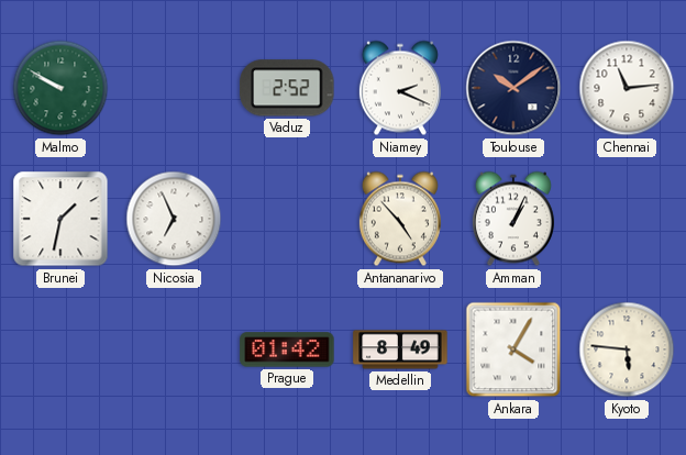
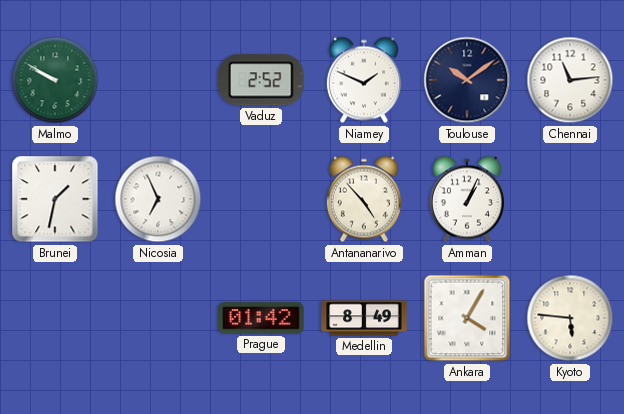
Niamey: 2:19 -> 1:49
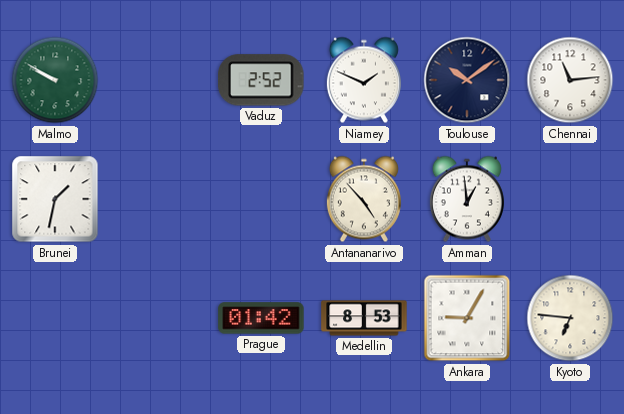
Nicosia: 6:56 -> none
Amman: 1:04 -> 12:59
Medellin: 8:49 -> 8:53
Ankara: 4:05 -> 9:05
Kyoto: 5:46 -> 6:46
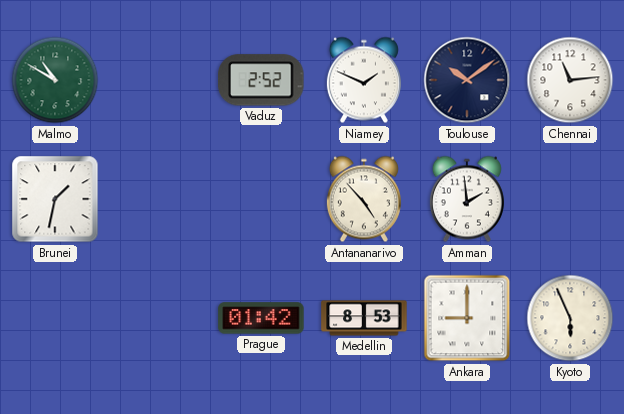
Malmo: 9:50 -> 10:50
Amman: 12:59 -> 1:59
Ankara: 9:05 -> 9:00
Kyoto: 6:46 -> 5:56
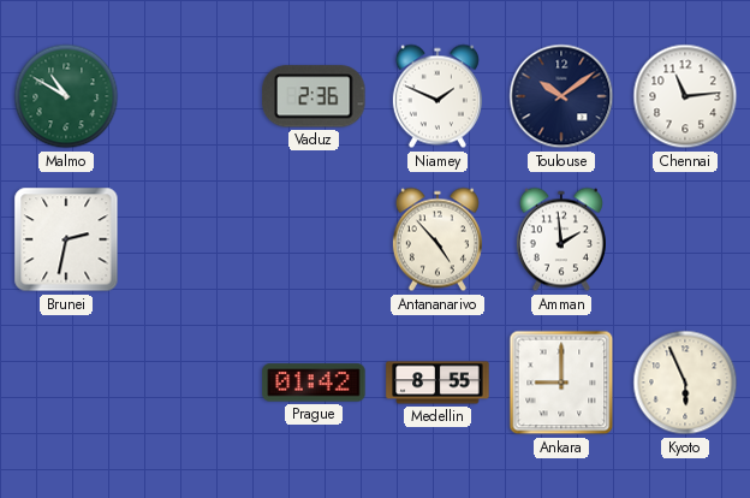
Vaduz: 2:52 -> 2:36
Brunei: 1:32 -> 2:32
Medellin: 8:53 -> 8:55
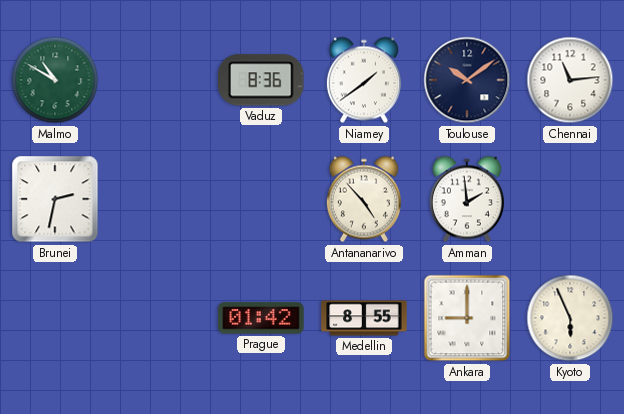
Vaduz: 2:36 -> 8:36
Niamey: 1:49 -> 1:39
